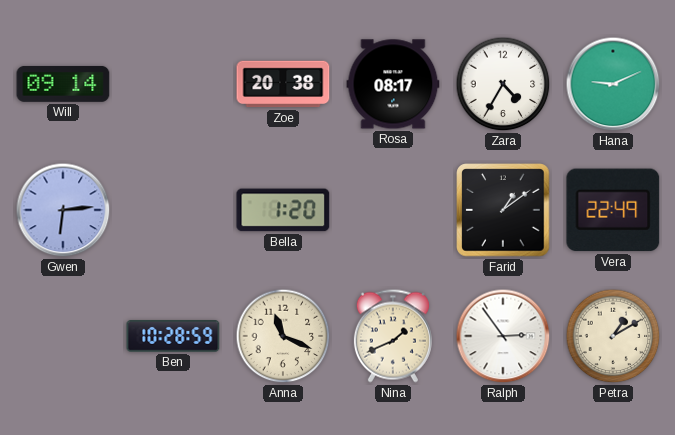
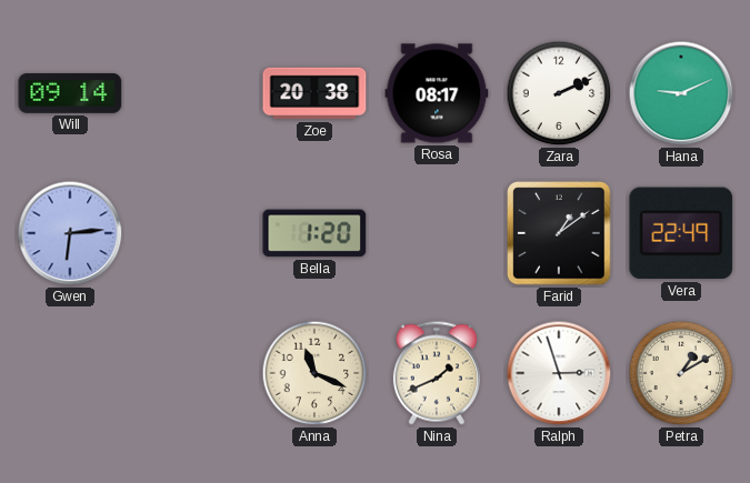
Zara: 4:35 -> 2:11
Ben: 10:28 -> none
Ralph: 2:54 -> 2:57
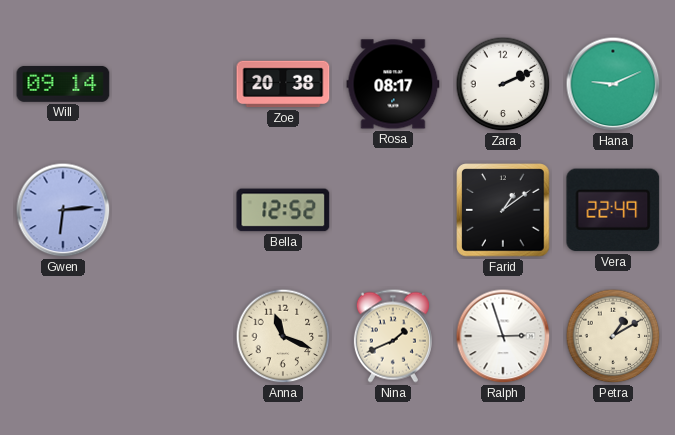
Bella: 1:20 -> 12:52
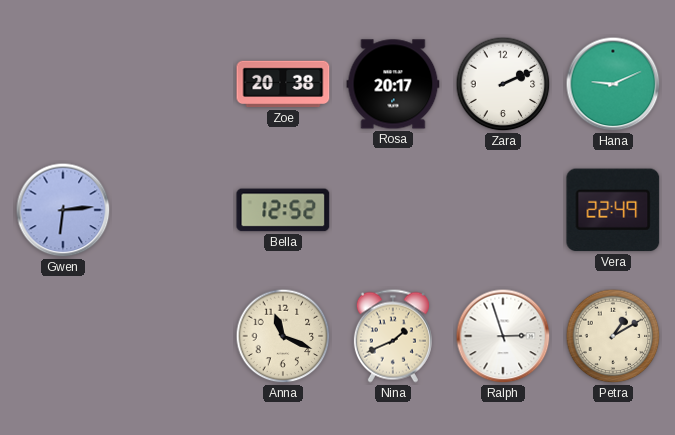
Will: 09:14 -> none
Rosa: 08:17 -> 20:17
Farid: 1:09 -> none
